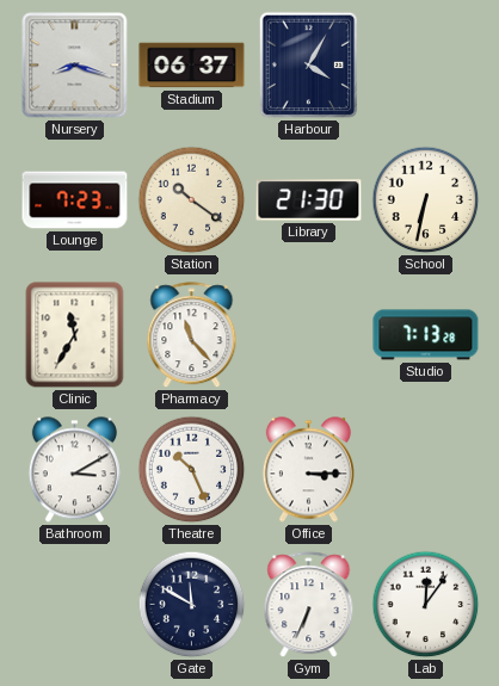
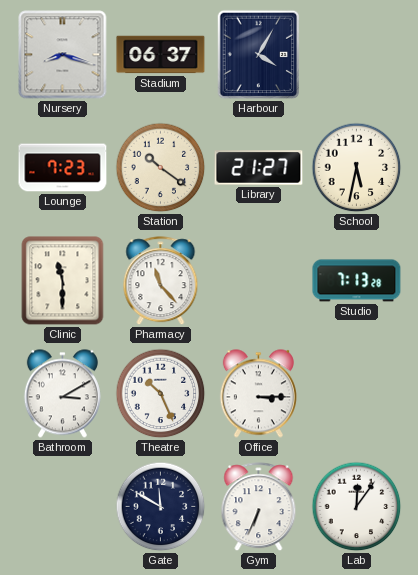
Library: 21:30 -> 21:27
School: 6:32 -> 5:32
Clinic: 11:35 -> 11:30
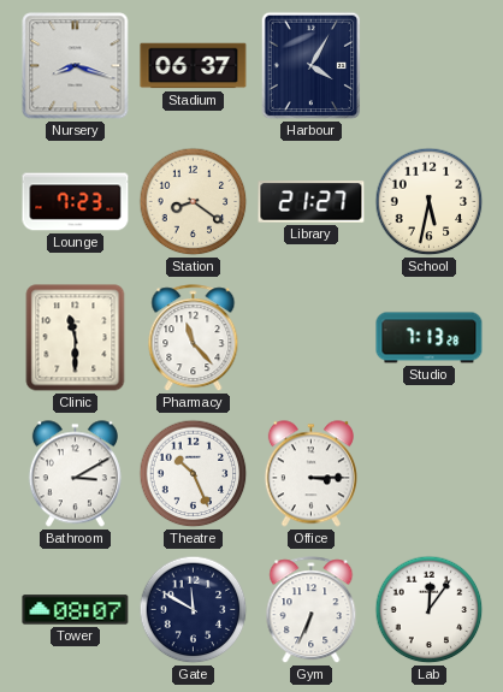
Station: 10:21 -> 8:21
Tower: none -> 08:07
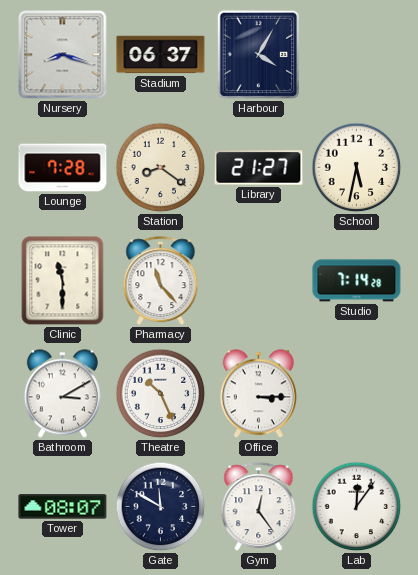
Lounge: 7:23 -> 7:28
Studio: 7:13 -> 7:14
Gym: 6:34 -> 12:24
